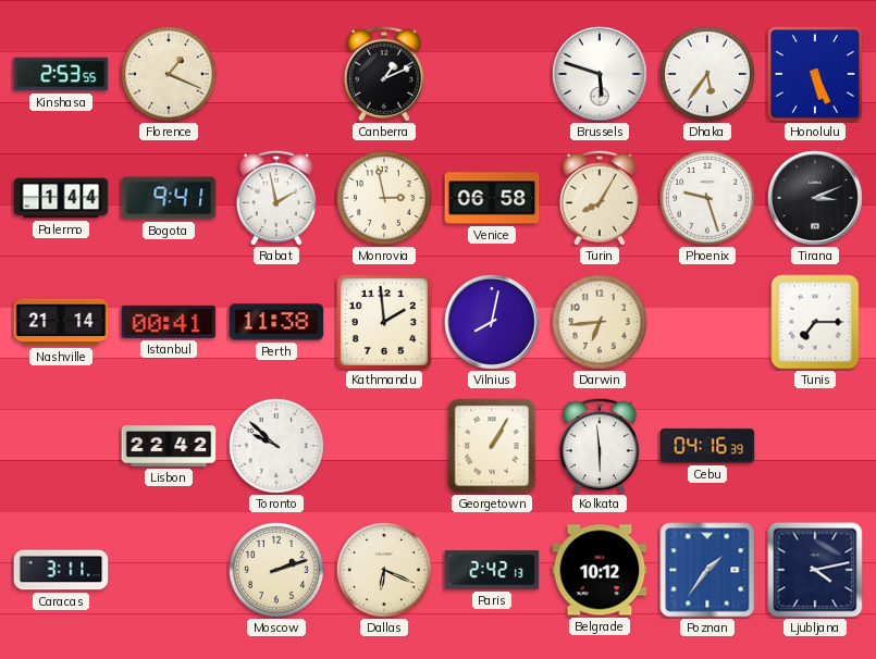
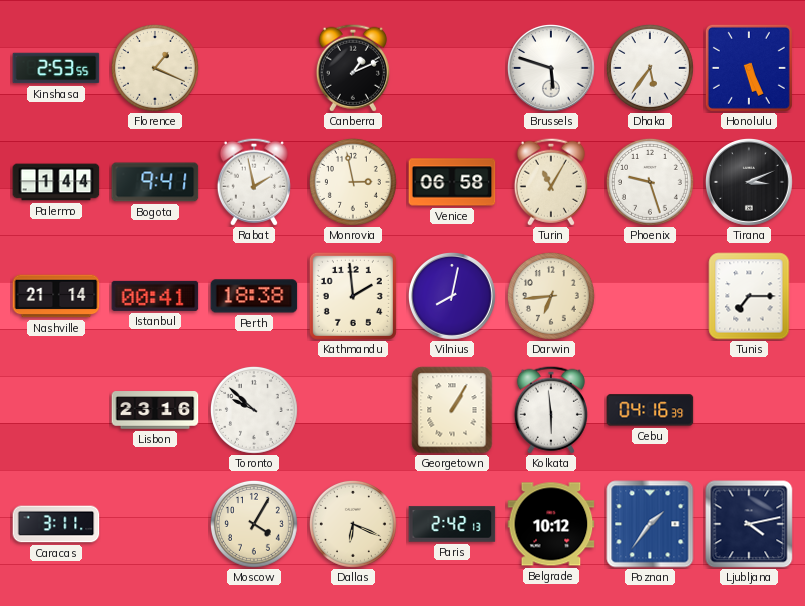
Turin: 8:05 -> 11:05
Perth: 11:38 -> 18:38
Lisbon: 22:42 -> 23:16
Moscow: 2:12 -> 4:05
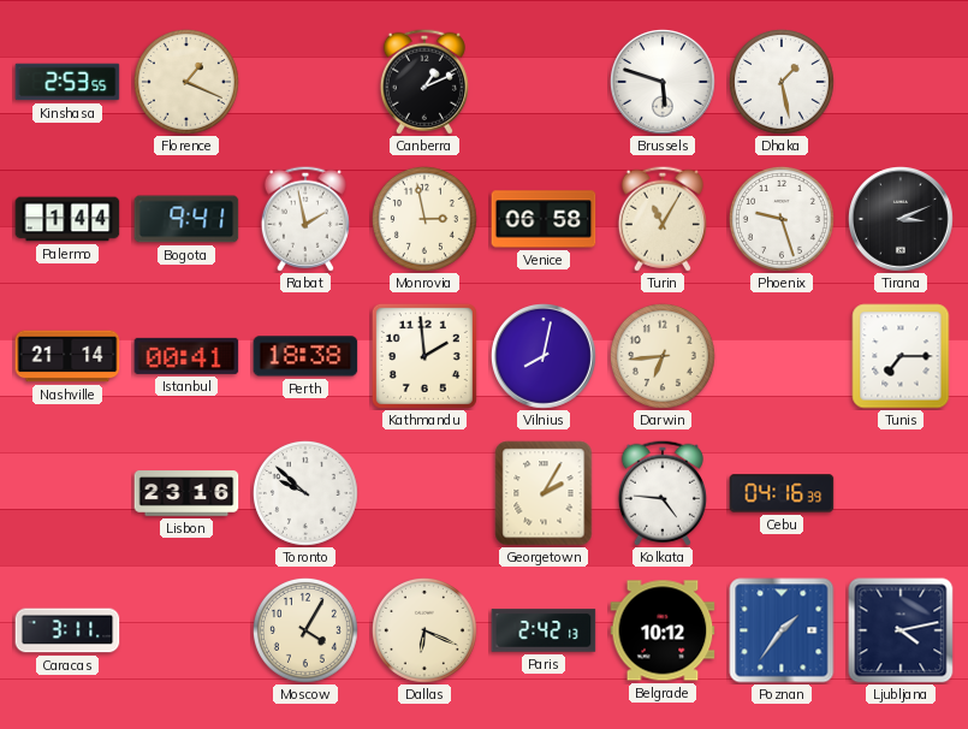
Dhaka: 5:36 -> 1:28
Honolulu: 5:26 -> none
Georgetown: 1:05 -> 2:05
Kolkata: 5:59 -> 4:46
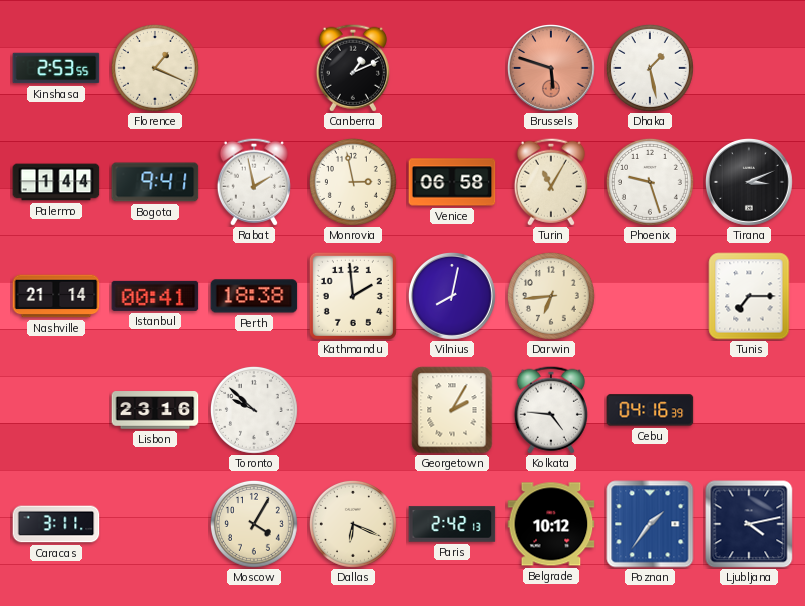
Brussels dial: white -> salmon
